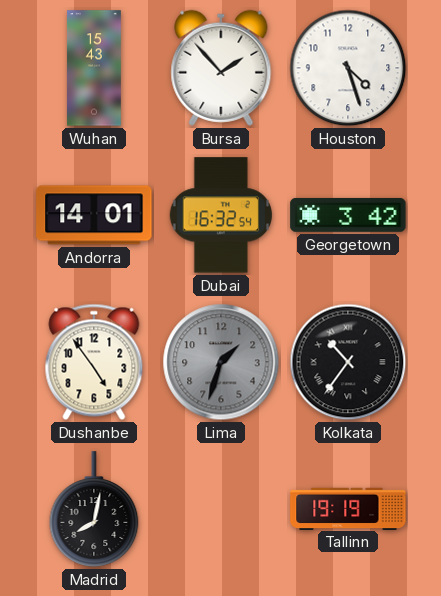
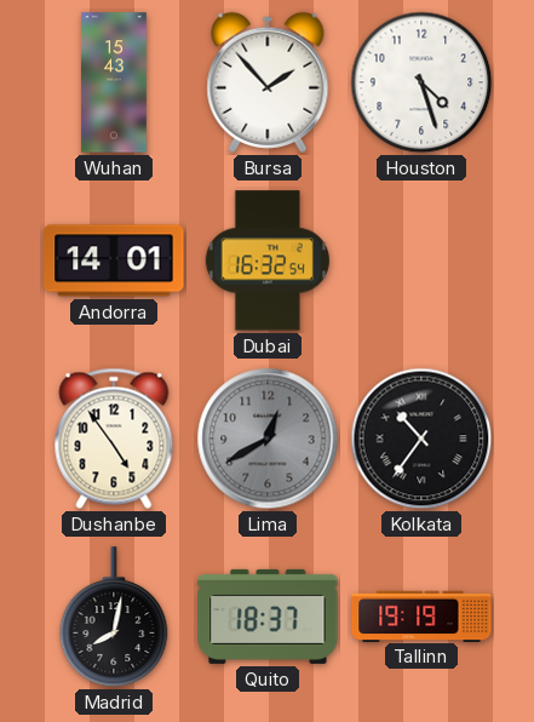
Georgetown: 3:42 -> none
Lima: 1:33 -> 12:40
Quito: none -> 18:37
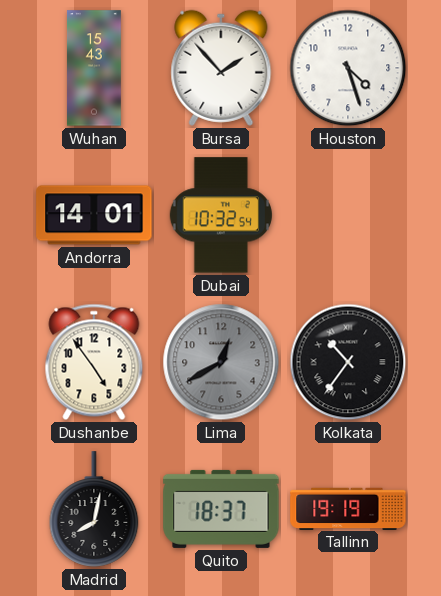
Dubai: 16:32 -> 10:32
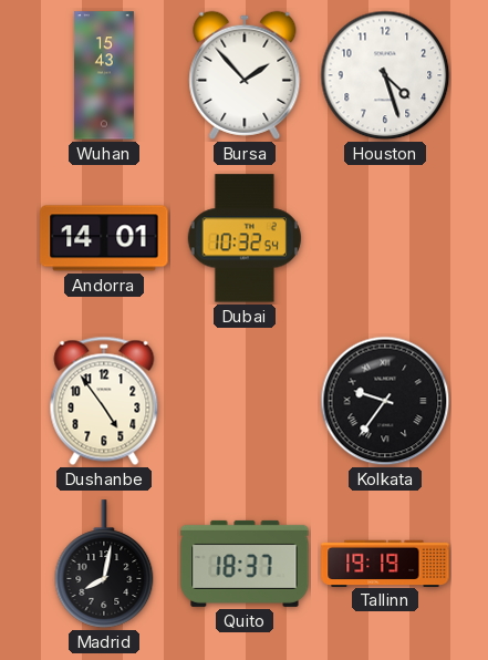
Lima: 12:40 -> none
Kolkata: 10:36 -> 9:36
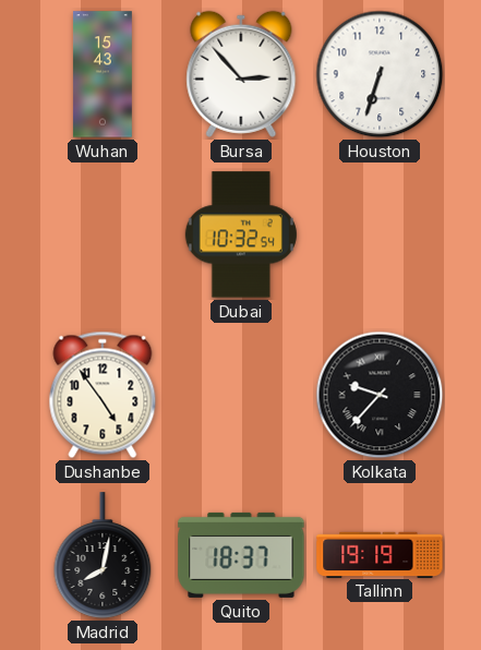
Bursa: 1:53 -> 2:53
Houston: 4:27 -> 6:33
Andorra: 14:01 -> none
Kolkata: 9:36 -> 9:37
